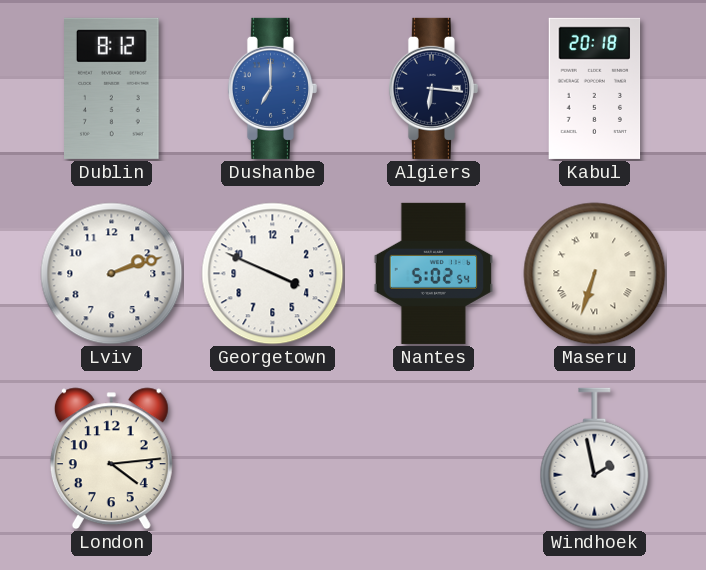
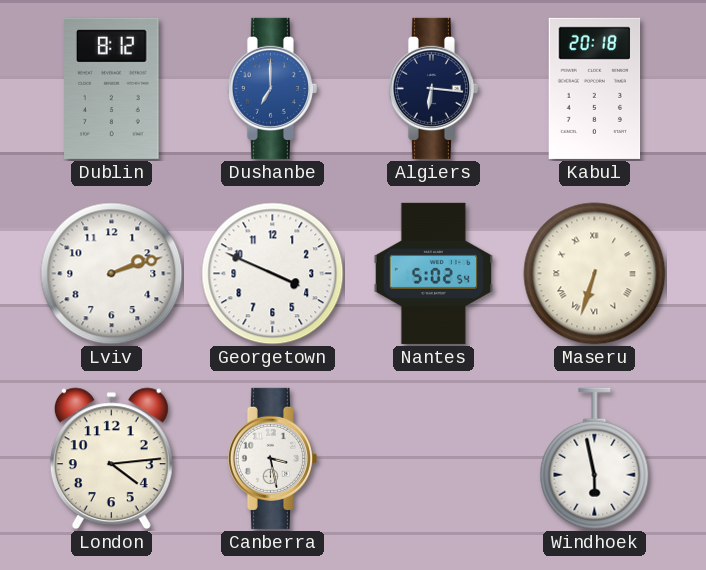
Canberra: none -> 3:28
Windhoek: 1:58 -> 5:58
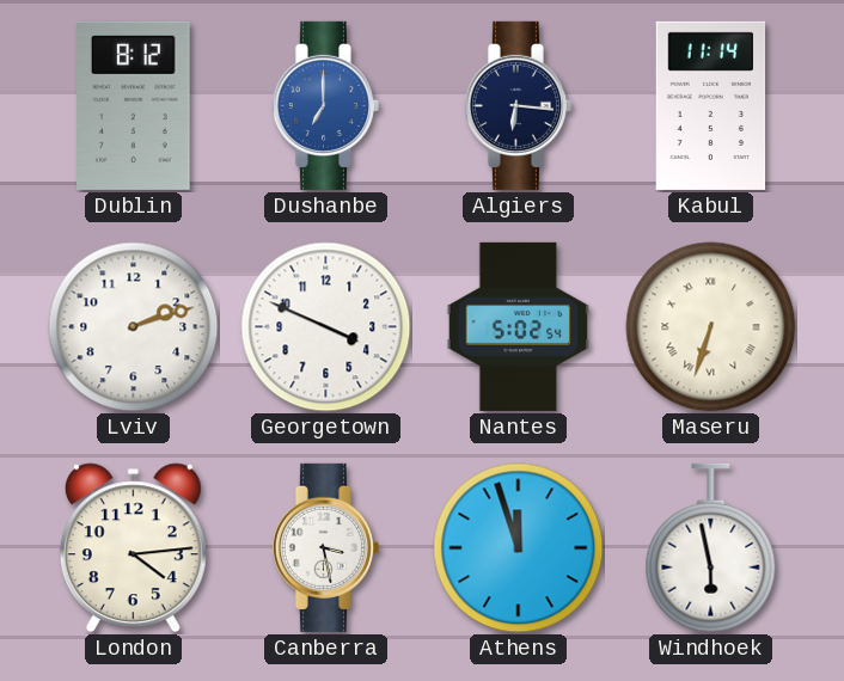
Kabul: 20:18 -> 11:14
Athens: none -> 11:57
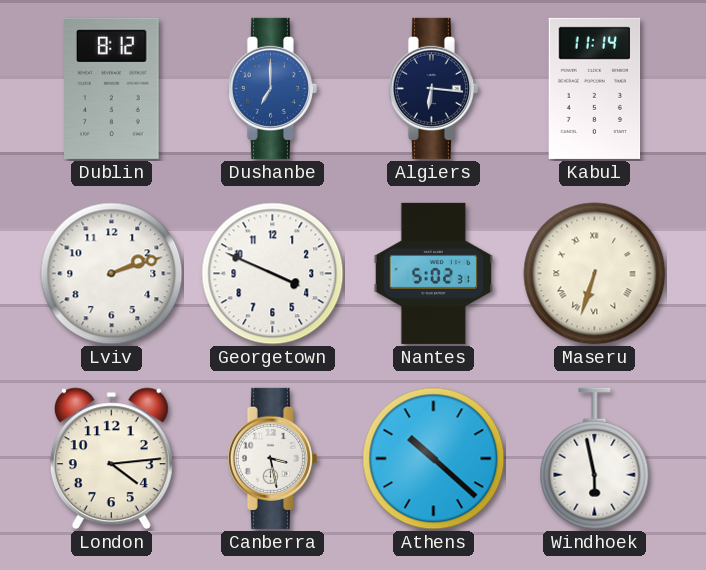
Nantes: 5:02:54 -> 5:02:31
Athens: 11:57 -> 10:22
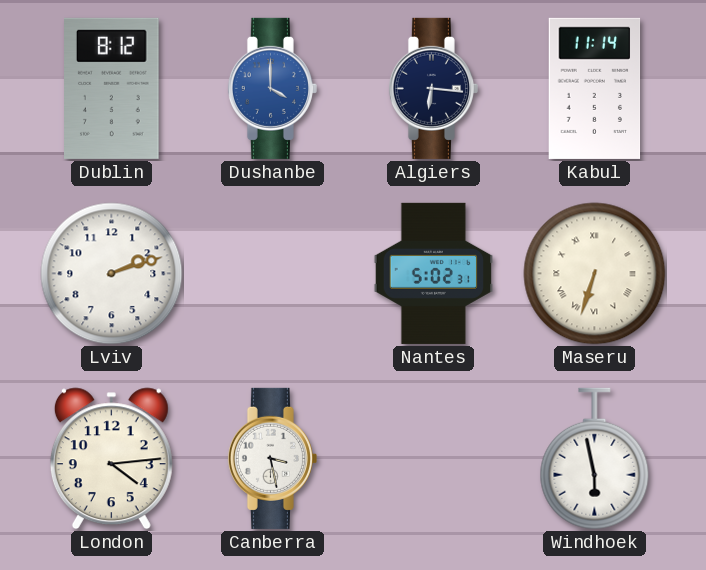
Dushanbe: 7:00 -> 4:00
Georgetown: 3:49 -> none
Athens: 10:22 -> none
